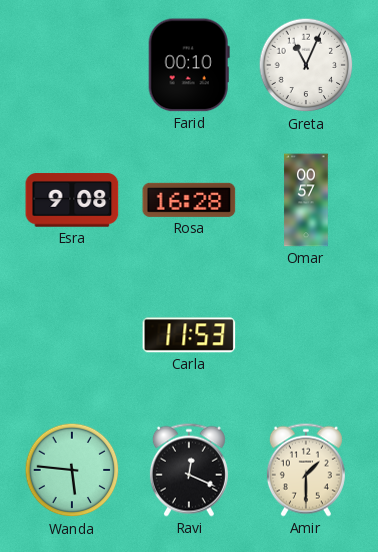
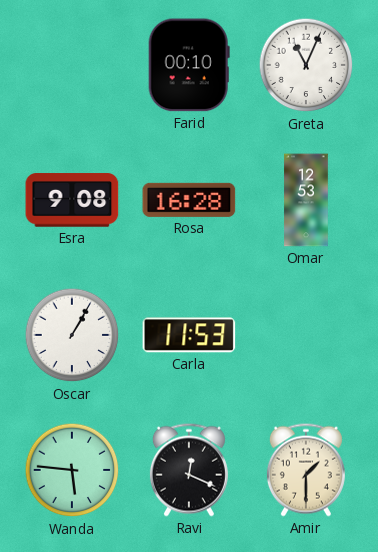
Omar: 00:57 -> 12:53
Oscar: none -> 1:05
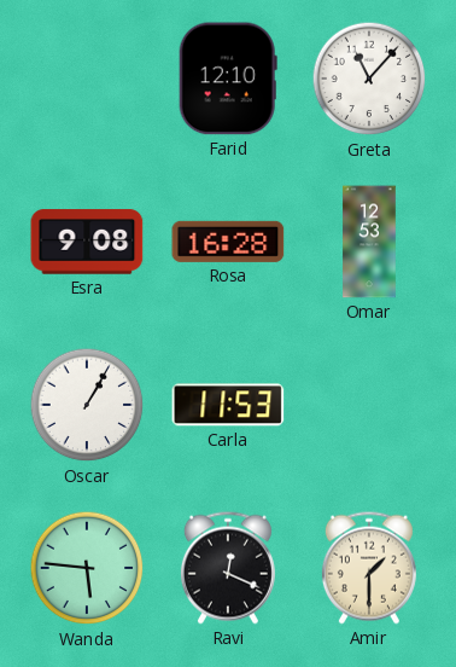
Farid: 00:10 -> 12:10
Greta: 11:04 -> 11:07
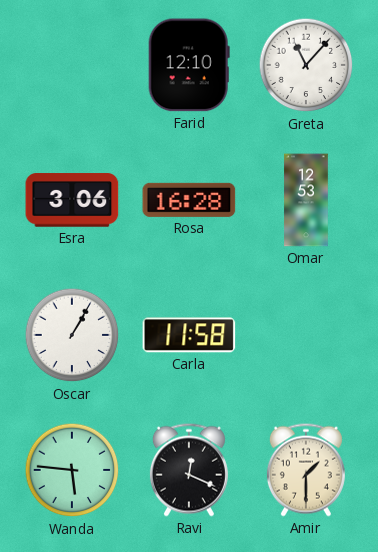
Esra: 9:08 -> 3:06
Carla: 11:53 -> 11:58
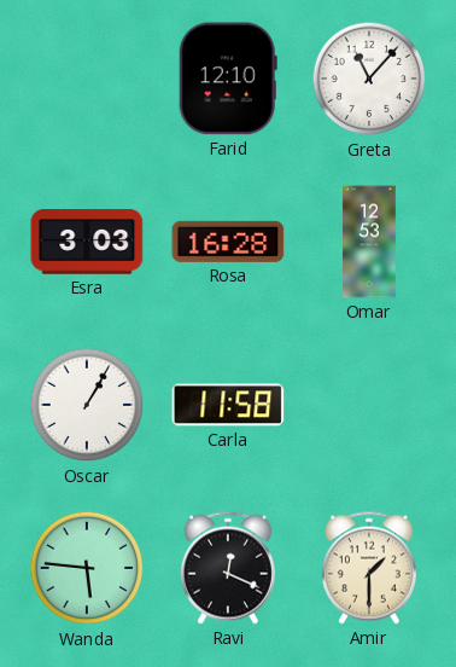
Esra: 3:06 -> 3:03
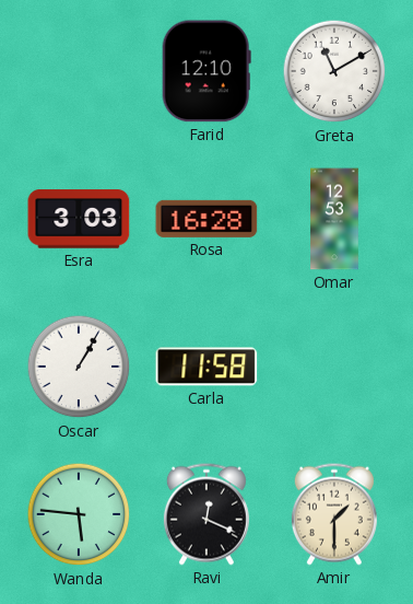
Greta: 11:07 -> 11:10
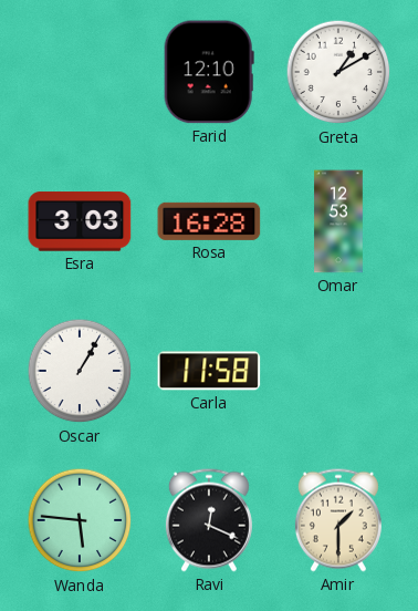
Greta: 11:10 -> 1:10
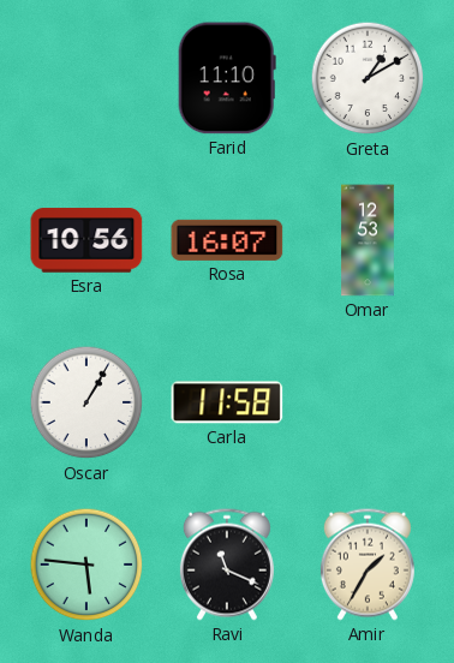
Farid: 12:10 -> 11:10
Esra: 3:03 -> 10:56
Rosa: 16:28 -> 16:07
Ravi: 12:19 -> 11:19
Amir: 1:30 -> 1:35
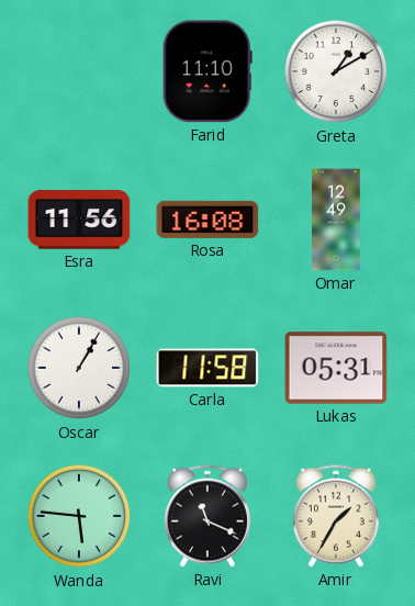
Esra: 10:56 -> 11:56
Rosa: 16:07 -> 16:08
Omar: 12:53 -> 12:49
Lukas: none -> 05:31
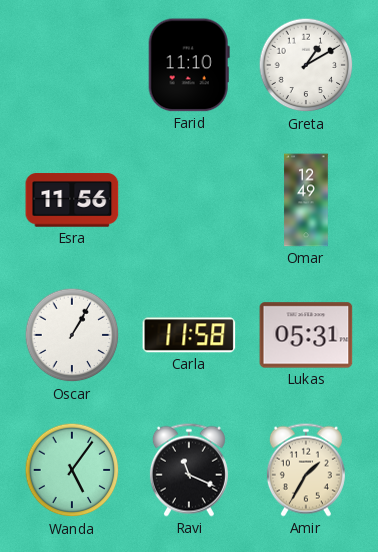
Rosa: 16:08 -> none
Wanda: 5:46 -> 5:06
